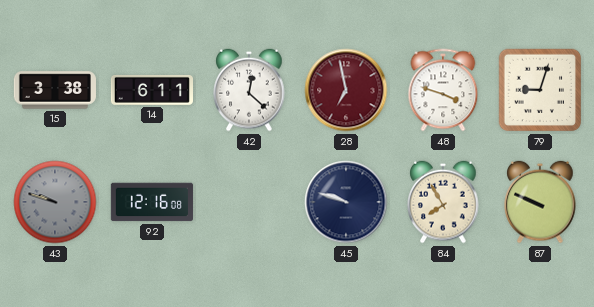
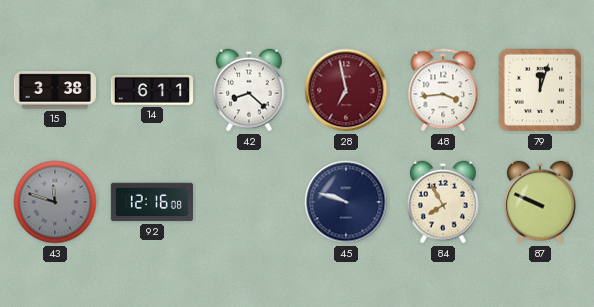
42: 12:22 -> 8:22
48: 3:48 -> 3:44
79: 9:03 -> 12:03
43: 9:48 -> 11:48
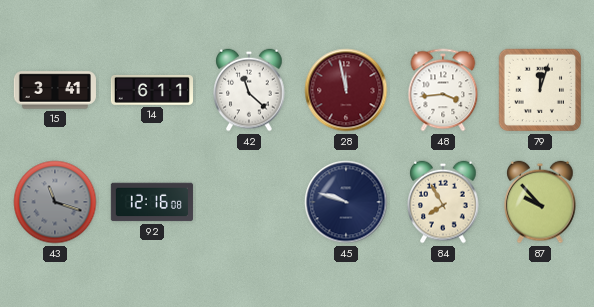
15: 3:38 -> 3:41
42: 8:22 -> 11:22
28: 6:58 -> 11:58
43: 11:48 -> 11:18
87: 9:49 -> 9:53
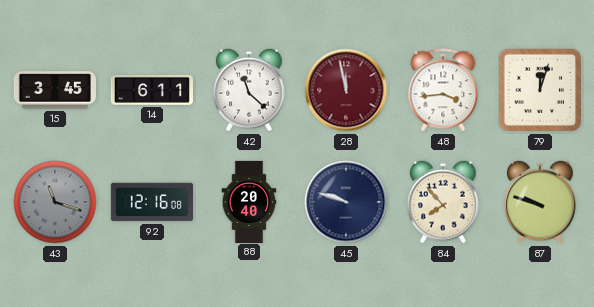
15: 3:41 -> 3:45
88: none -> 20:40
84: 7:55 -> 7:53
87: 9:53 -> 9:48
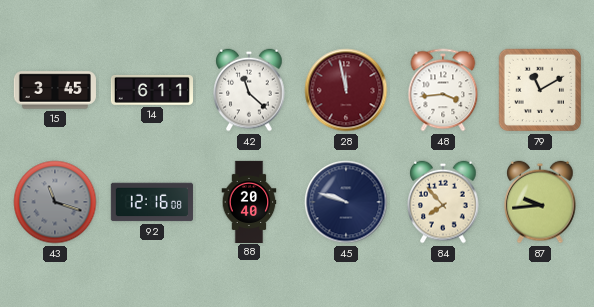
79: 12:03 -> 11:10
87: 9:48 -> 9:44
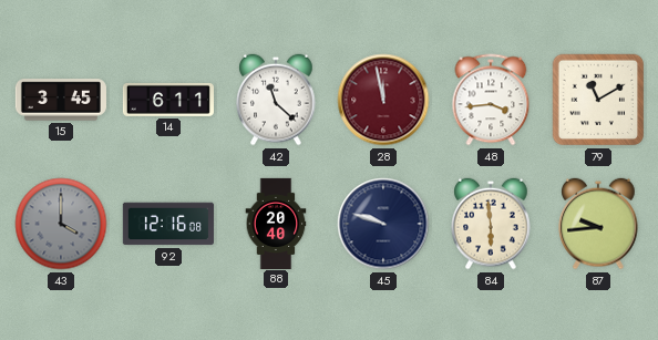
43: 11:18 -> 4:00
84: 7:53 -> 5:59
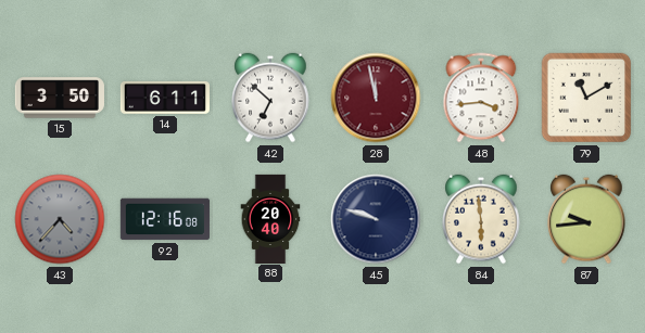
15: 3:45 -> 3:50
42: 11:22 -> 6:52
43: 4:00 -> 4:37
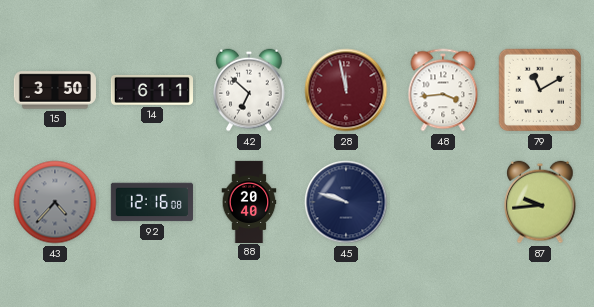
84: 5:59 -> none
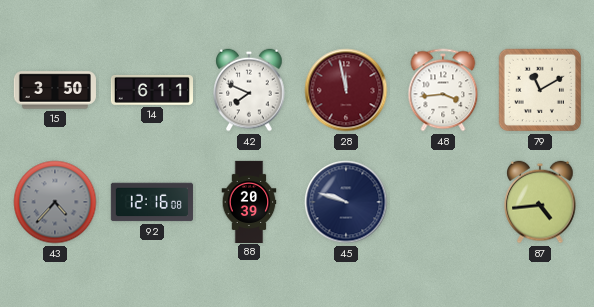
42: 6:52 -> 7:49
88: 20:40 -> 20:39
87: 9:44 -> 4:44
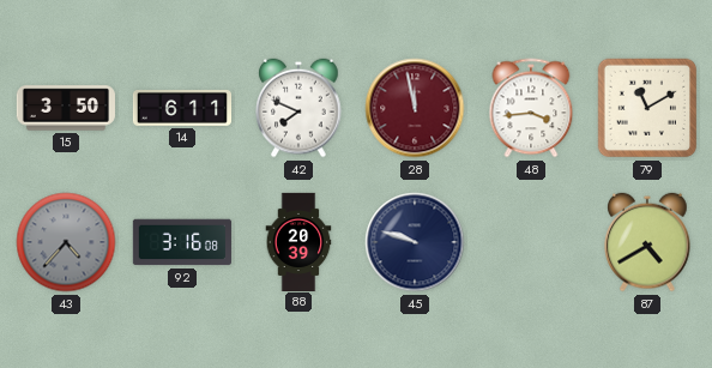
92: 12:16 -> 3:16
87: 4:44 -> 4:40
